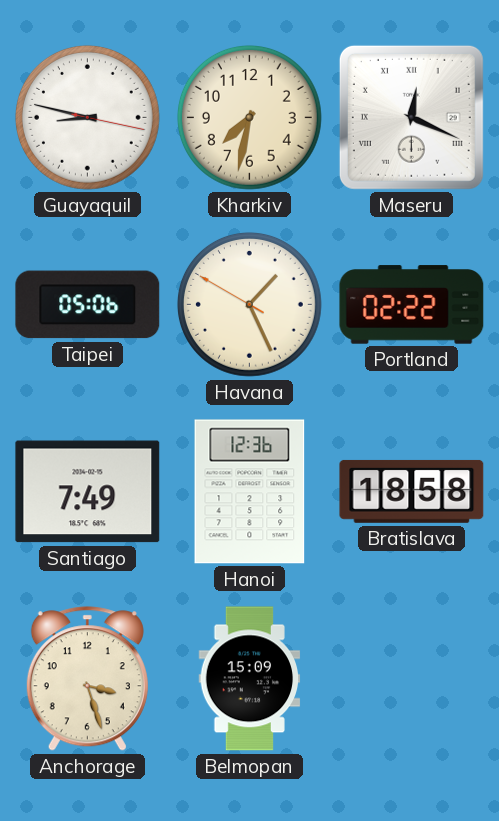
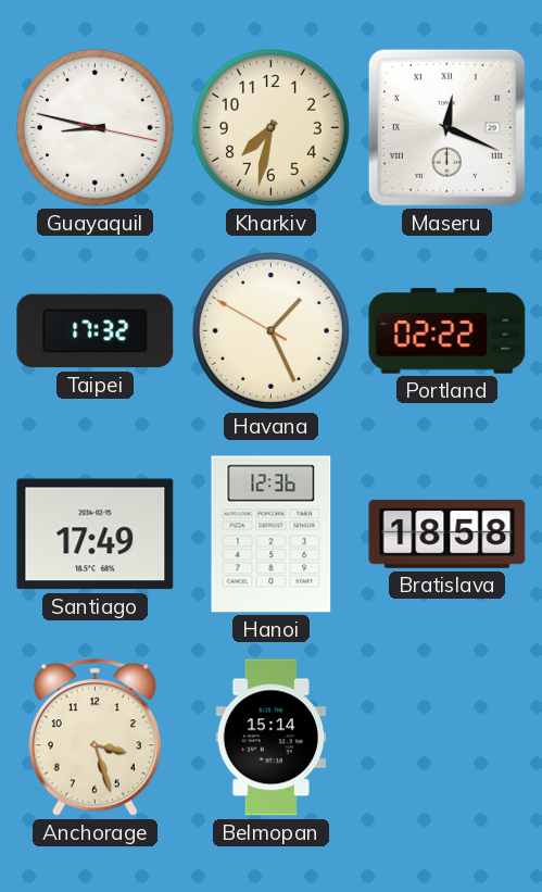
Taipei: 05:06 -> 17:32
Santiago: 7:49 -> 17:49
Belmopan: 15:09 -> 15:14
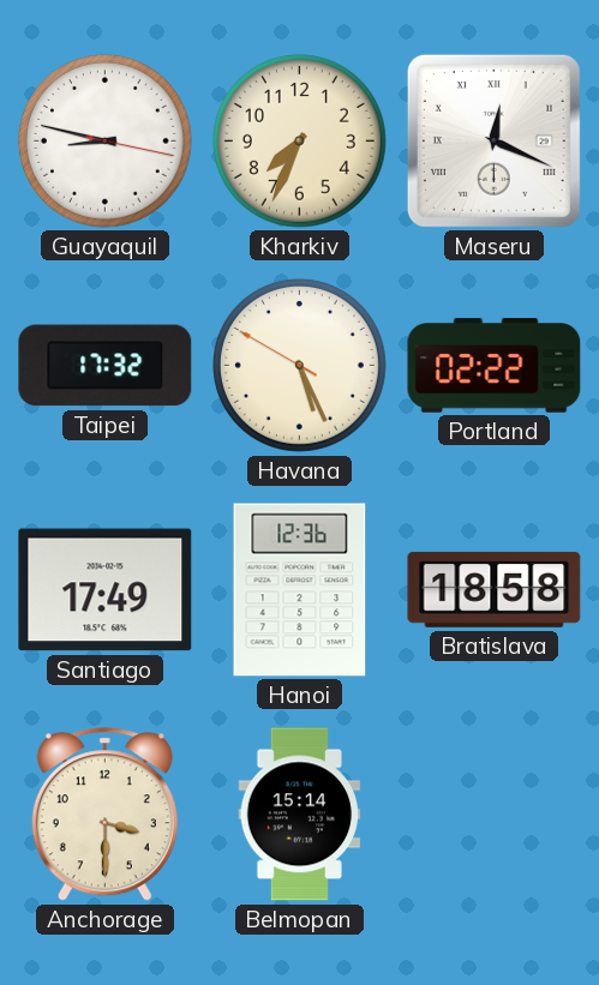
Kharkiv: 7:32 -> 7:34
Havana: 1:25 -> 5:25
Anchorage: 3:27 -> 3:30
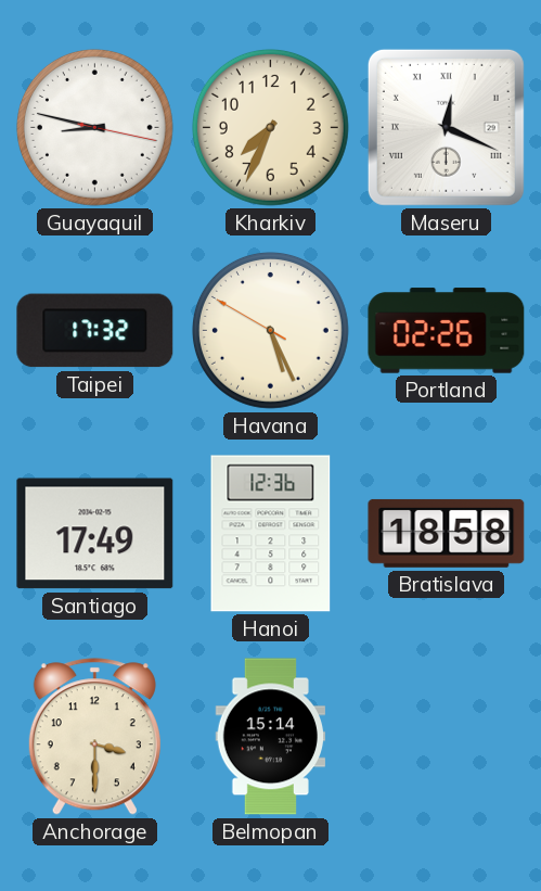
Portland: 02:22 -> 02:26
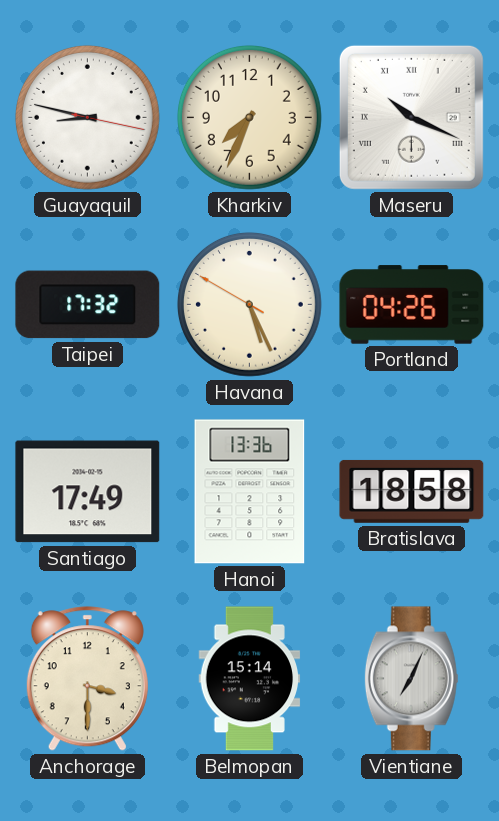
Maseru: 12:19 -> 10:19
Portland: 02:26 -> 04:26
Hanoi: 12:36 -> 13:36
Vientiane: none -> 7:04
